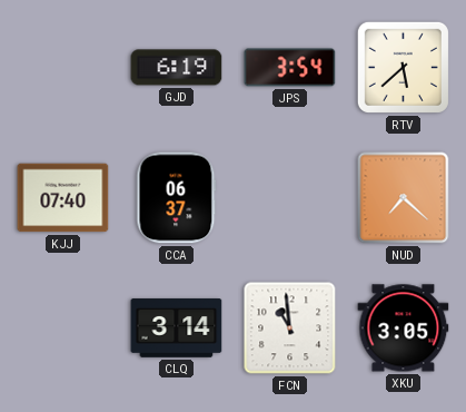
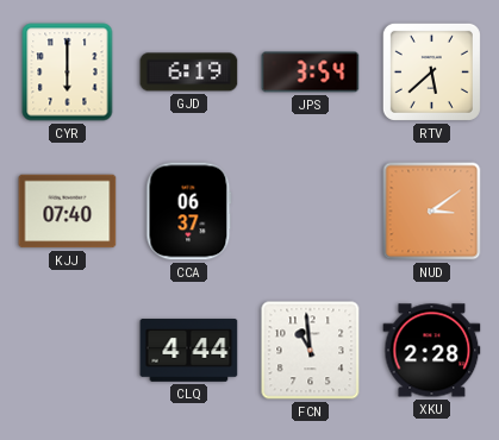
CYR: none -> 6:00
NUD: 7:22 -> 3:09
CLQ: 3:14 -> 4:44
XKU: 3:05 -> 2:28
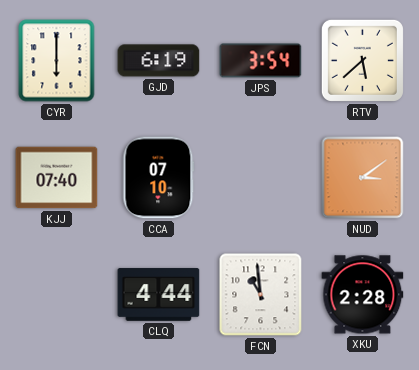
CCA: 06:37 -> 07:10
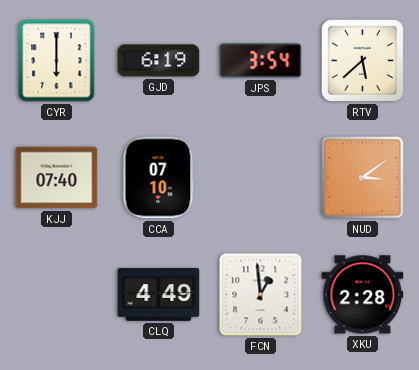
CLQ: 4:44 -> 4:49
FCN: 10:59 -> 12:59
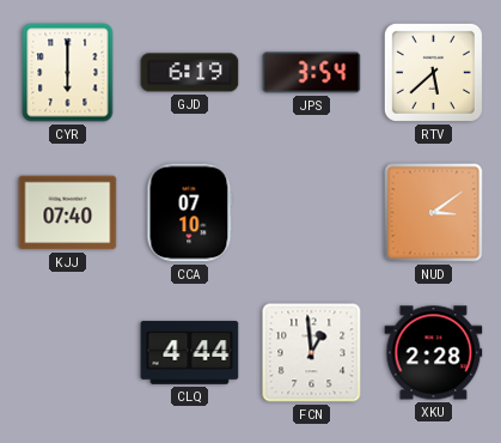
CLQ: 4:49 -> 4:44
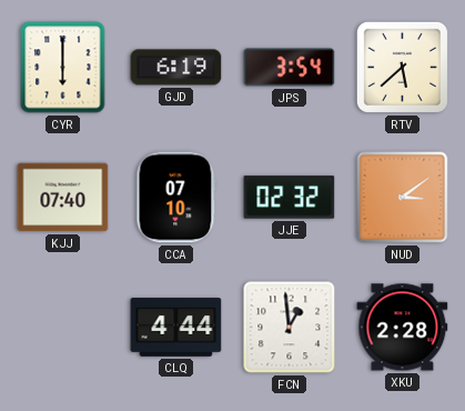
JJE: none -> 02:32
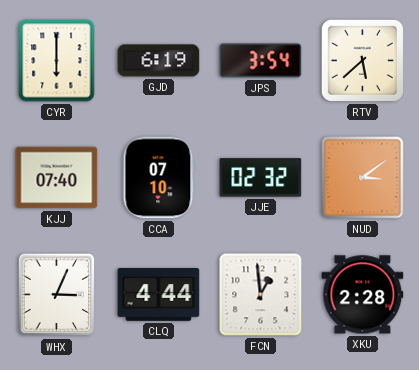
WHX: none -> 3:04
